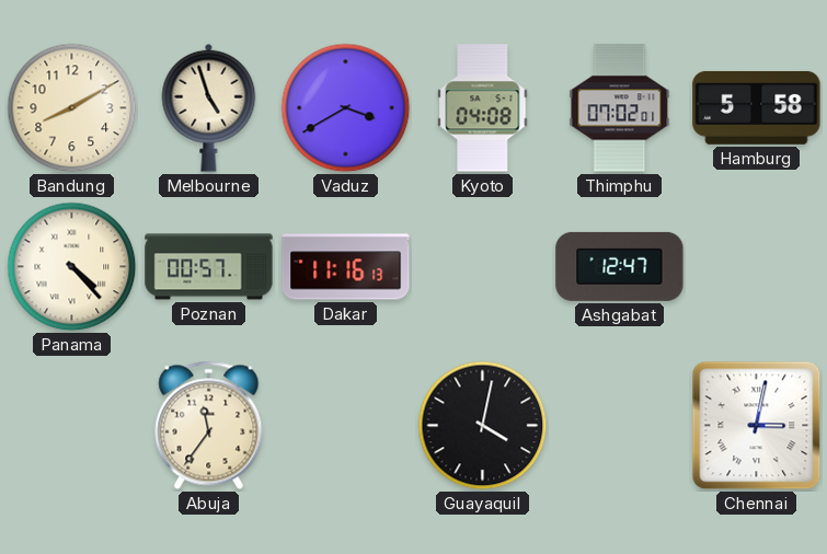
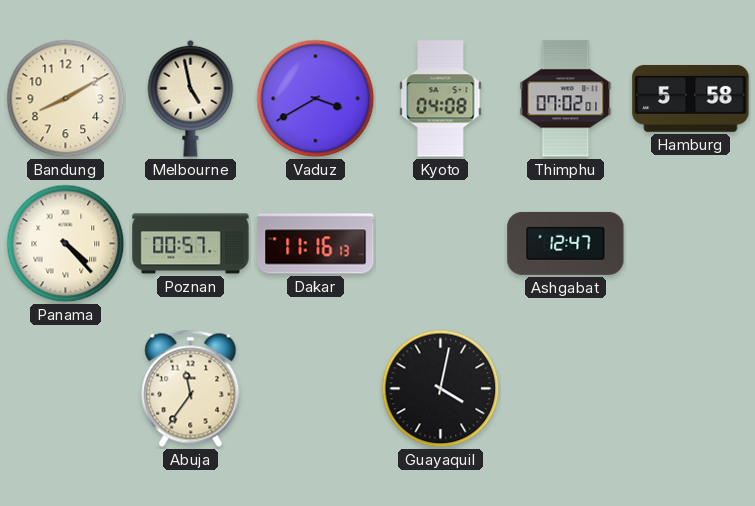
Melbourne: 4:57 -> 4:58
Chennai: 3:02 -> none
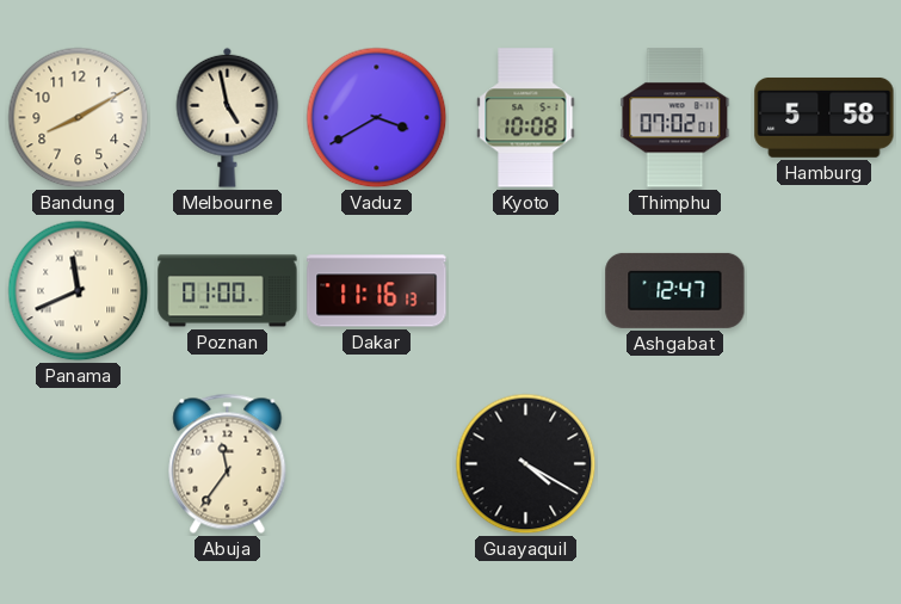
Kyoto: 04:08 -> 10:08
Panama: 4:23 -> 11:41
Poznan: 00:57 -> 01:00
Guayaquil: 4:02 -> 4:20
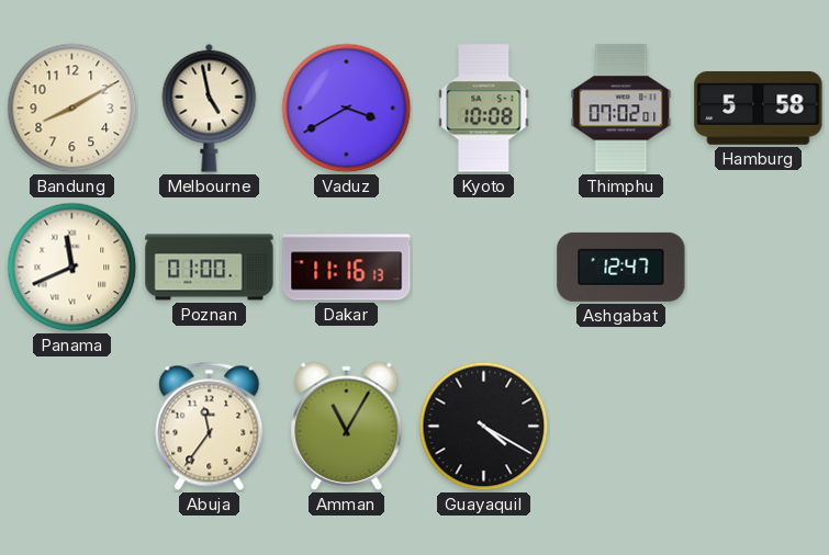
Amman: none -> 11:05
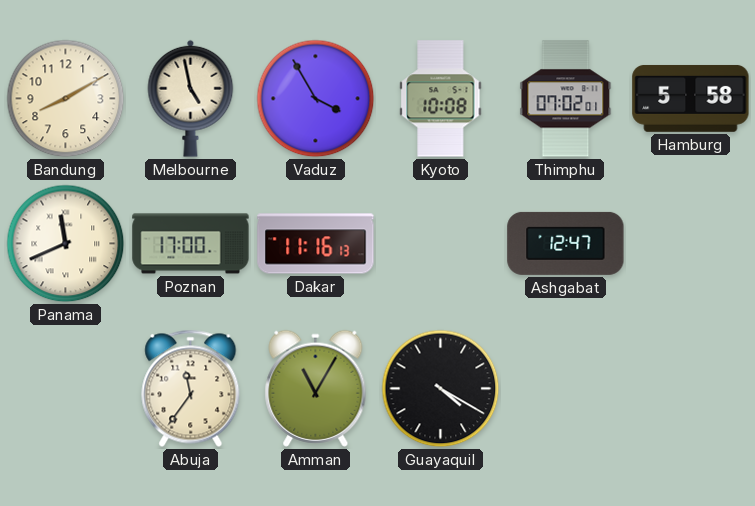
Vaduz: 3:40 -> 3:55
Poznan: 01:00 -> 17:00
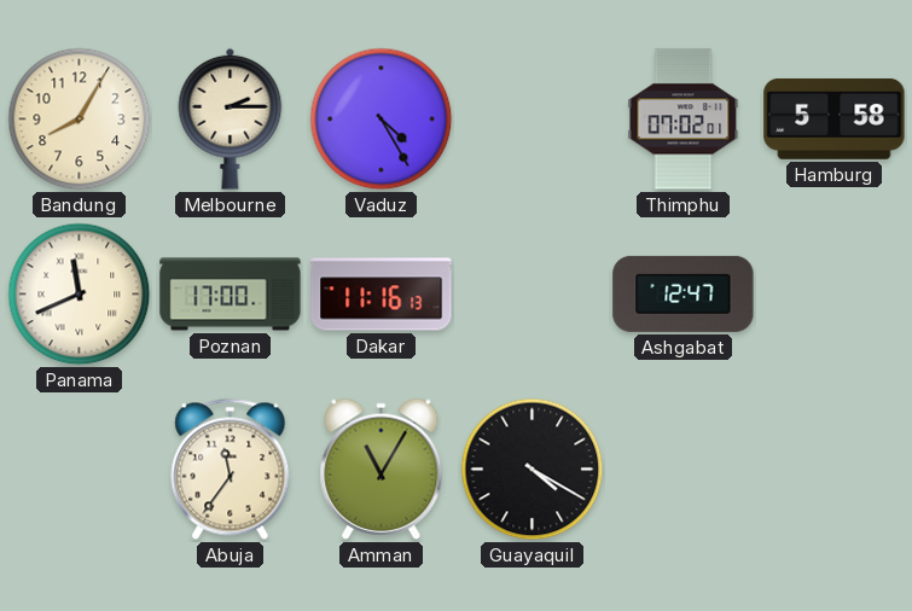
Bandung: 8:10 -> 8:05
Melbourne: 4:58 -> 2:15
Vaduz: 3:55 -> 4:25
Kyoto: 10:08 -> none
